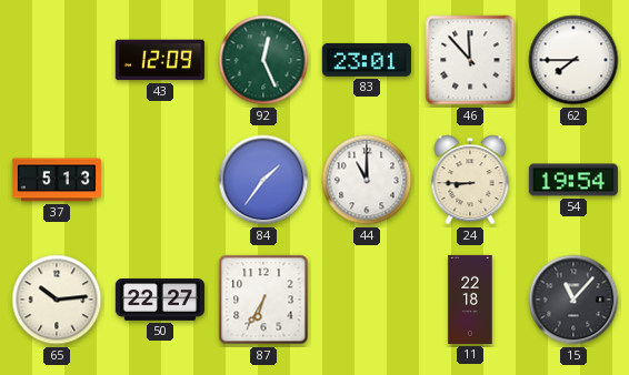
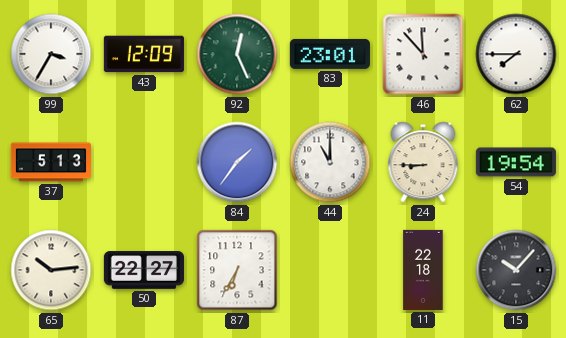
99: none -> 3:35
15: 11:07 -> 10:07
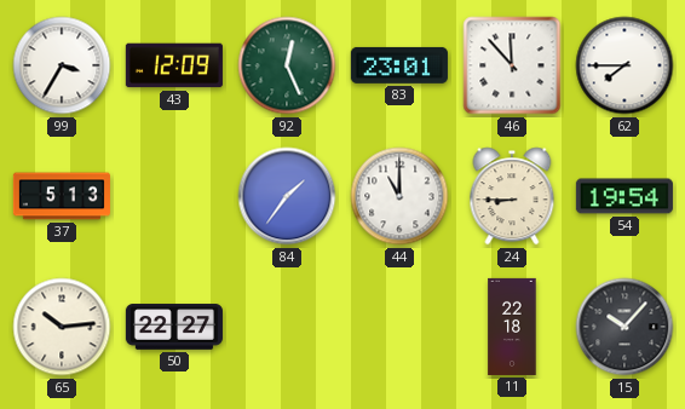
87: 6:35 -> none
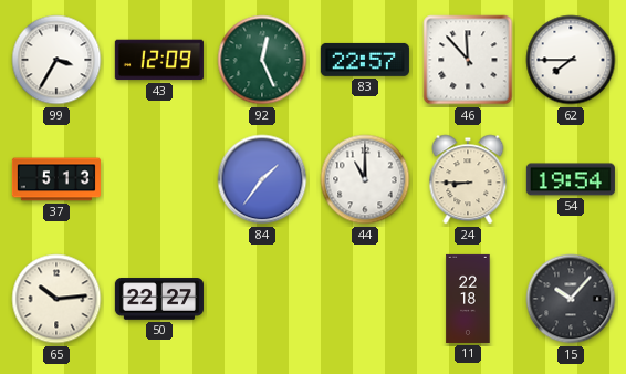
83: 23:01 -> 22:57
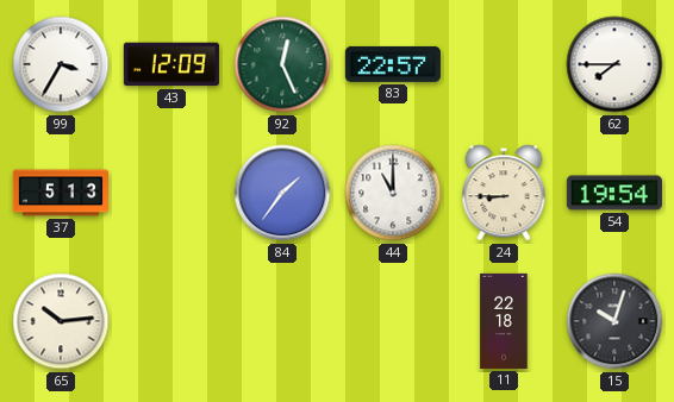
46: 11:53 -> none
50: 22:27 -> none
15: 10:07 -> 10:03
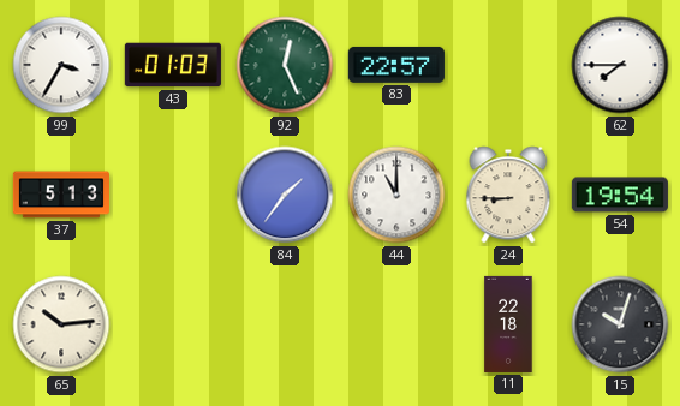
43: 12:09 -> 01:03
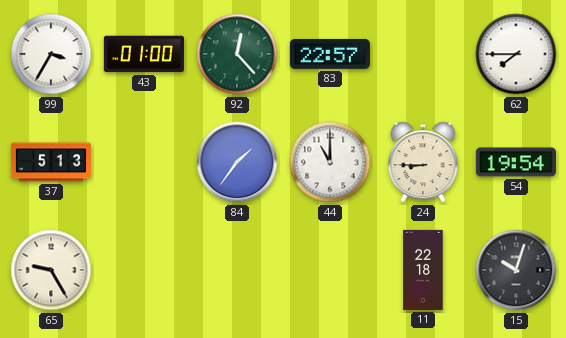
43: 01:03 -> 01:00
92: 12:26 -> 12:23
65: 10:14 -> 9:25
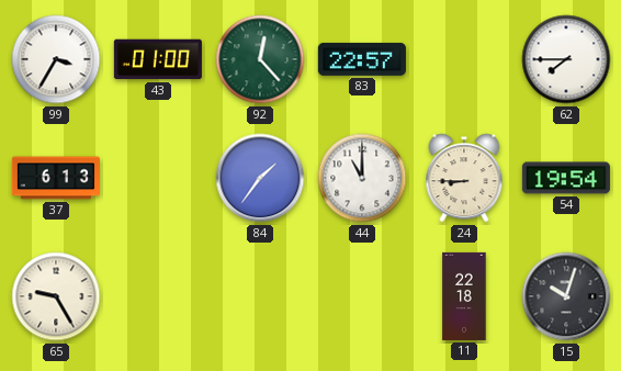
37: 5:13 -> 6:13
